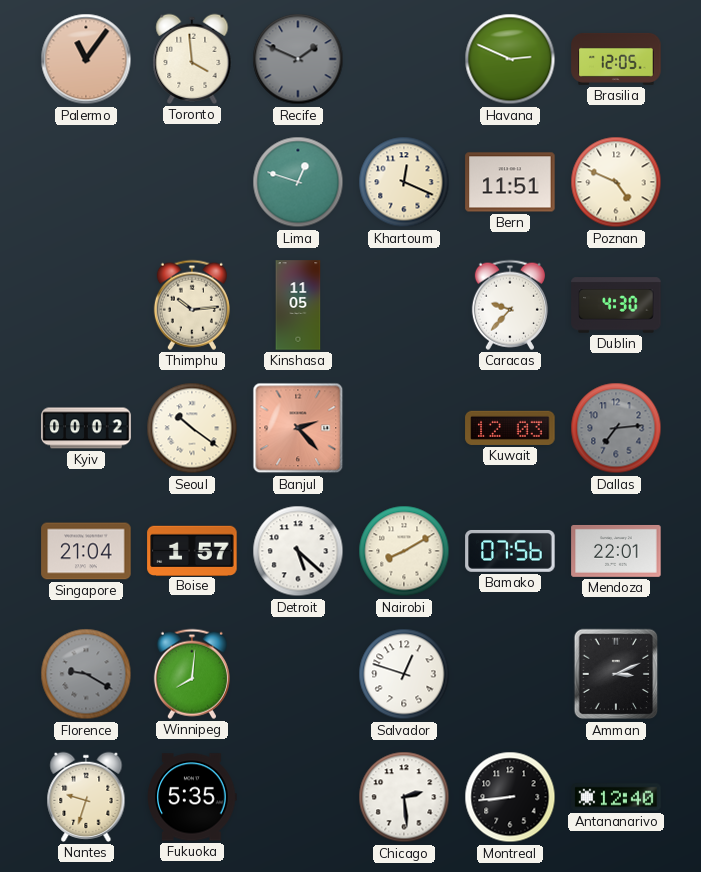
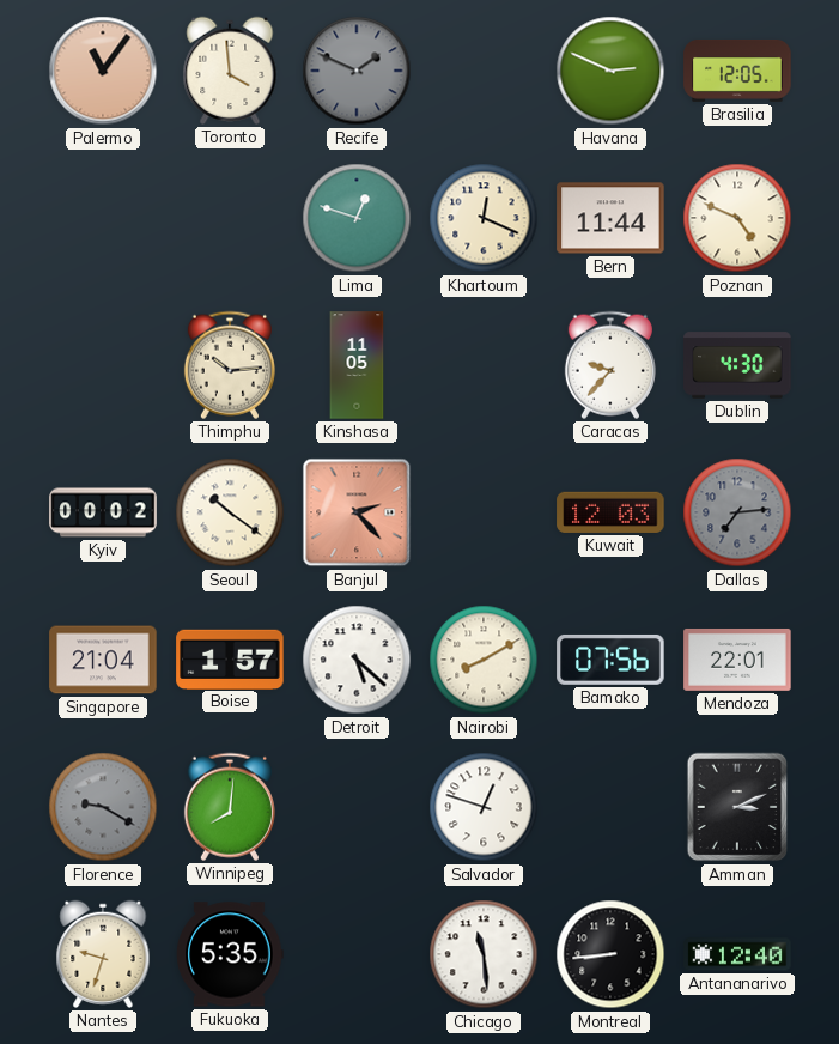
Bern: 11:51 -> 11:44
Chicago: 2:29 -> 11:29
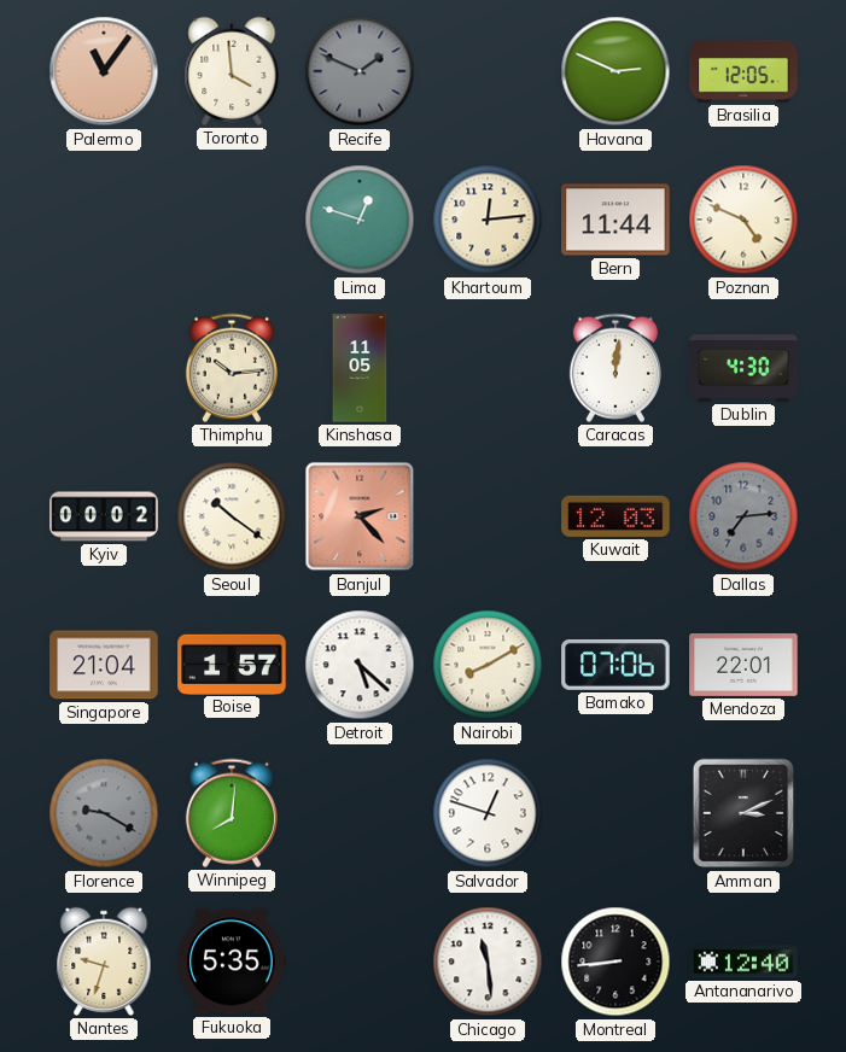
Khartoum: 12:19 -> 12:14
Caracas: 9:37 -> 12:01
Bamako: 07:56 -> 07:06
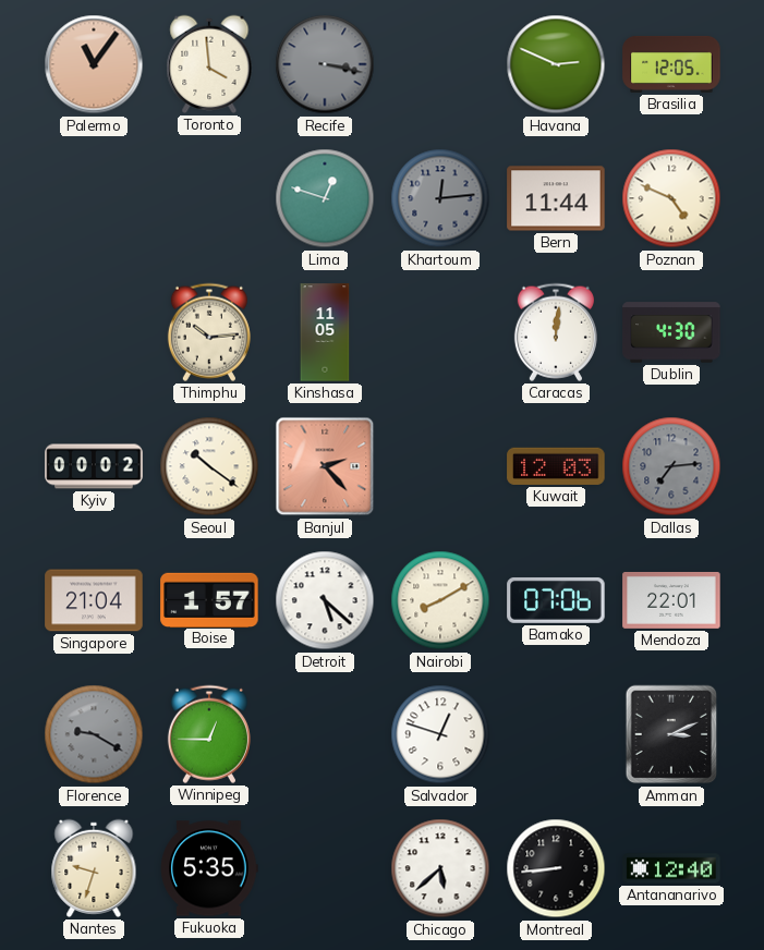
Recife: 1:49 -> 3:17
Khartoum dial: cream -> grey
Winnipeg: 8:01 -> 12:45
Chicago: 11:29 -> 5:38
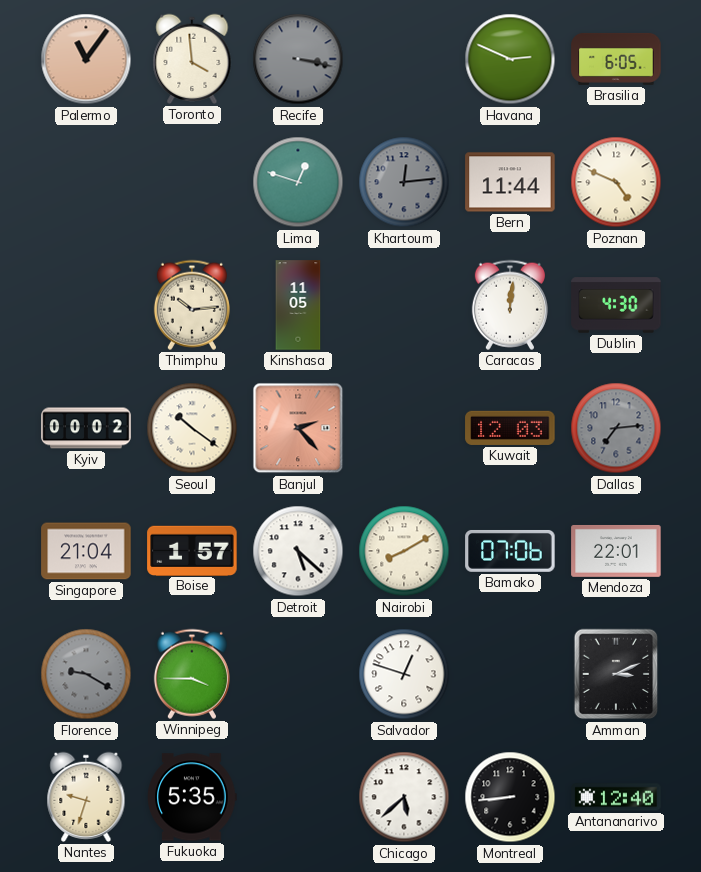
Brasilia: 12:05 -> 6:05
Winnipeg: 12:45 -> 3:45
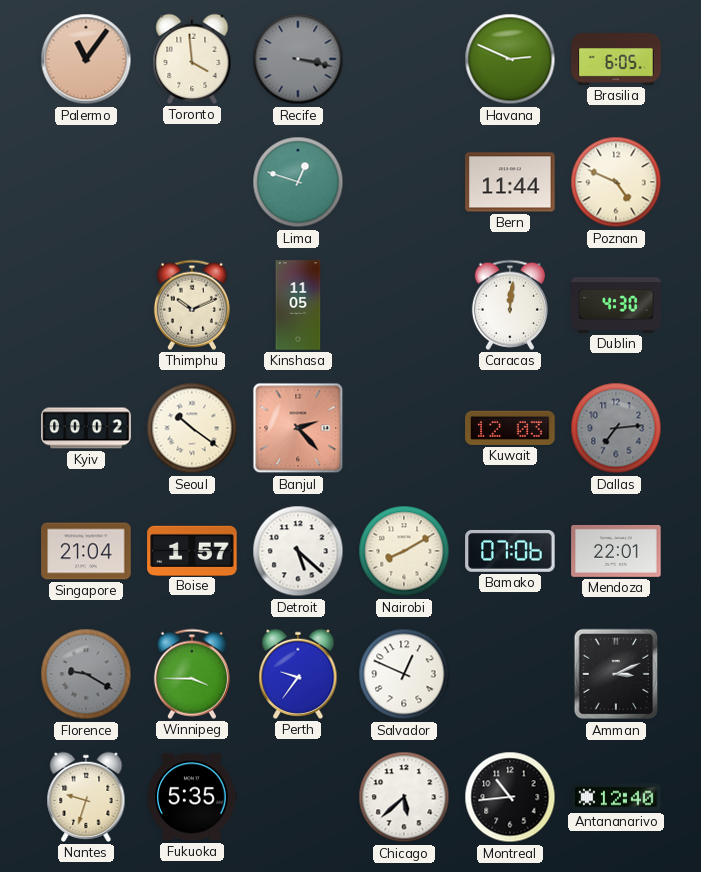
Khartoum: 12:14 -> none
Thimphu: 10:14 -> 10:11
Perth: none -> 9:36
Salvador: 12:48 -> 12:49
Montreal: 8:44 -> 10:44
